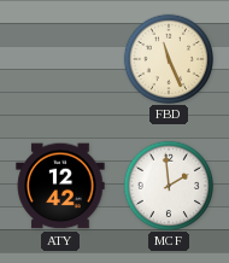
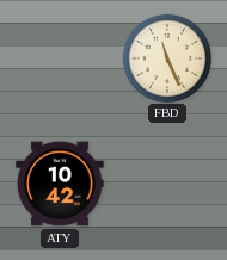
ATY: 12:42 -> 10:42
MCF: 1:59 -> none
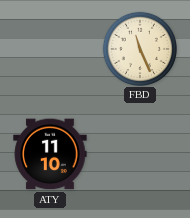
ATY: 10:42 -> 11:10
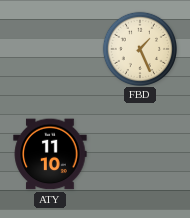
FBD: 11:26 -> 1:26
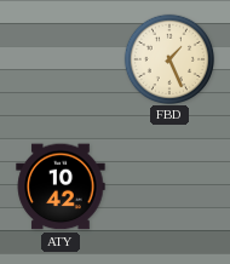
ATY: 11:10 -> 10:42
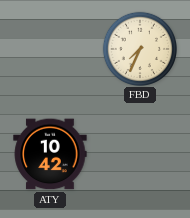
FBD: 1:26 -> 7:34
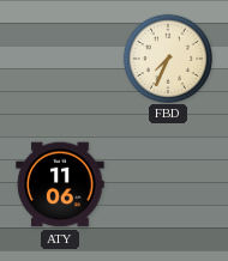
ATY: 10:42 -> 11:06
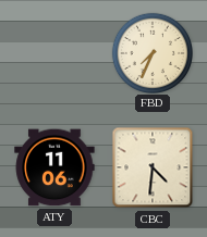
CBC: none -> 4:31
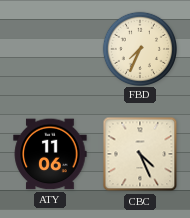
CBC: 4:31 -> 4:26
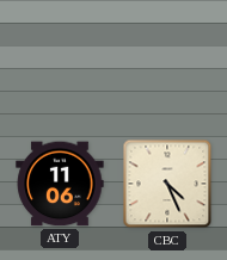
FBD: 7:34 -> none
